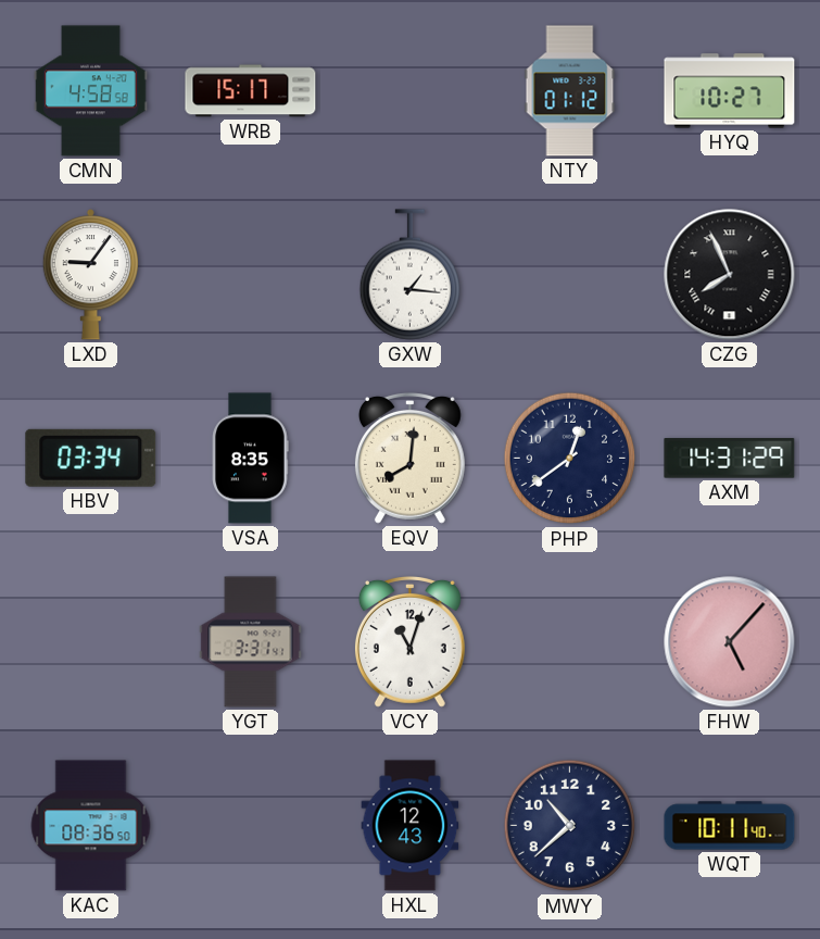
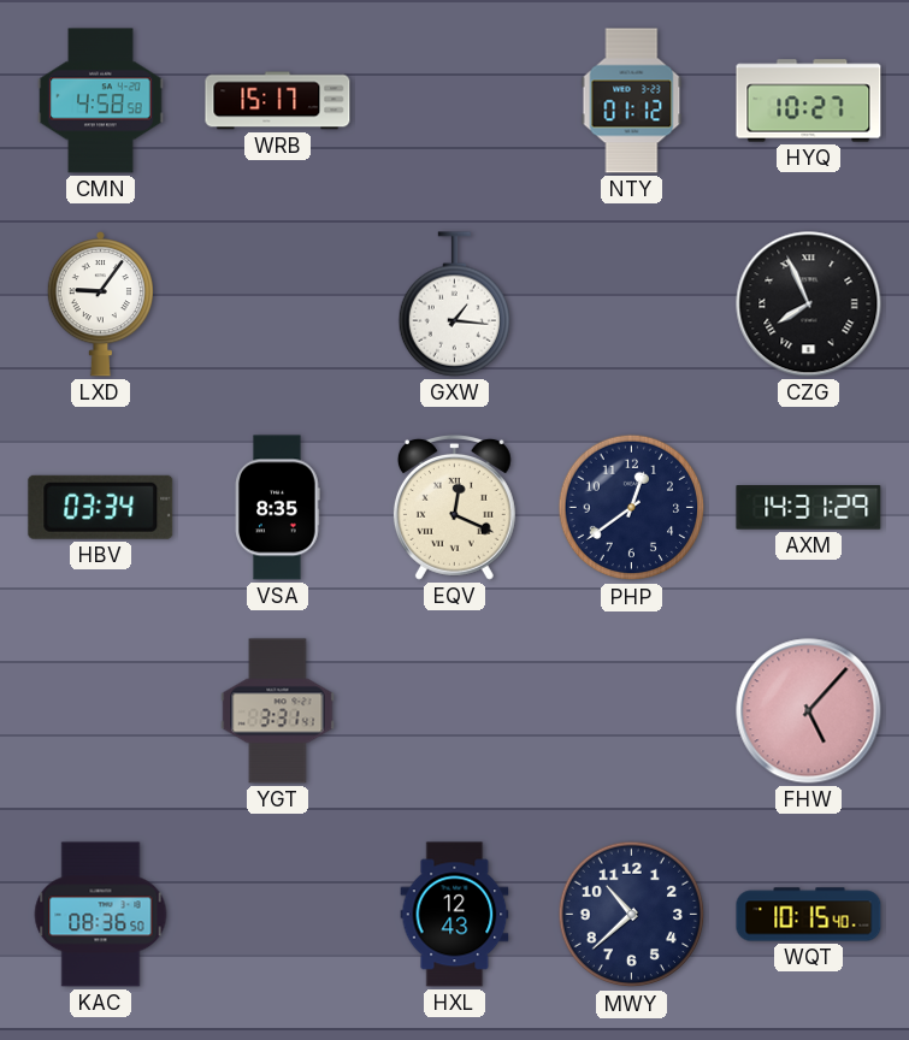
EQV: 8:01 -> 12:19
VCY: 11:03 -> none
WQT: 10:11 -> 10:15
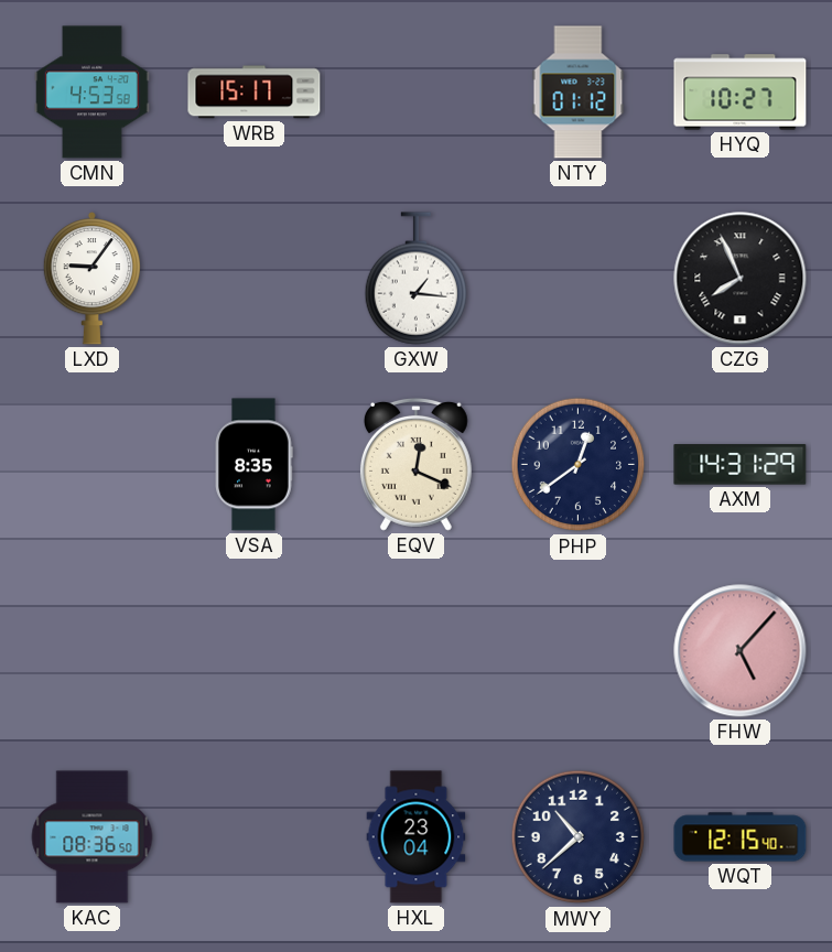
CMN: 4:58 -> 4:53
HBV: 03:34 -> none
YGT: 3:31 -> none
HXL: 12:43 -> 23:04
WQT: 10:15 -> 12:15
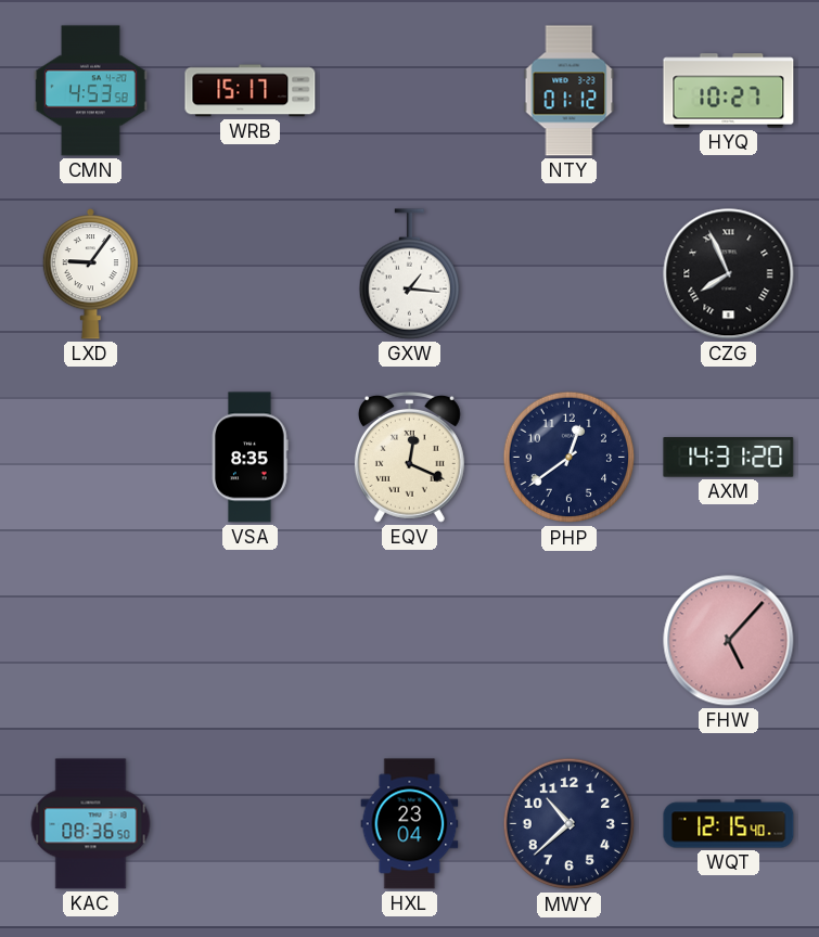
AXM: 14:31:29 -> 14:31:20
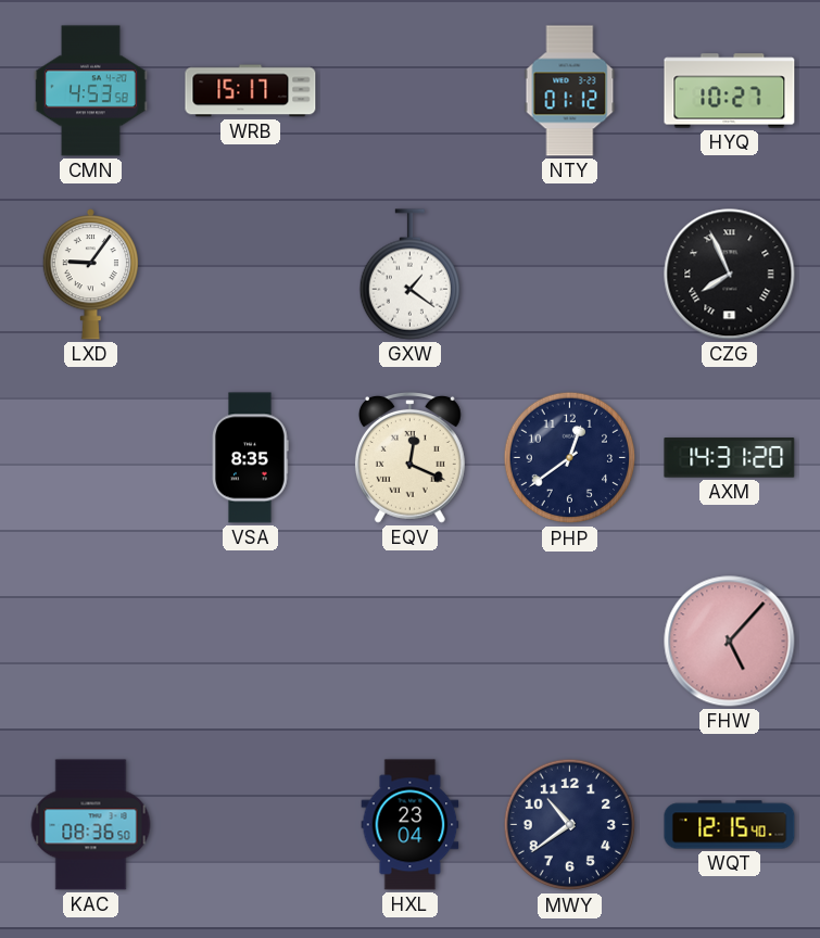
GXW: 1:16 -> 1:21
MWY: 10:38 -> 10:39
